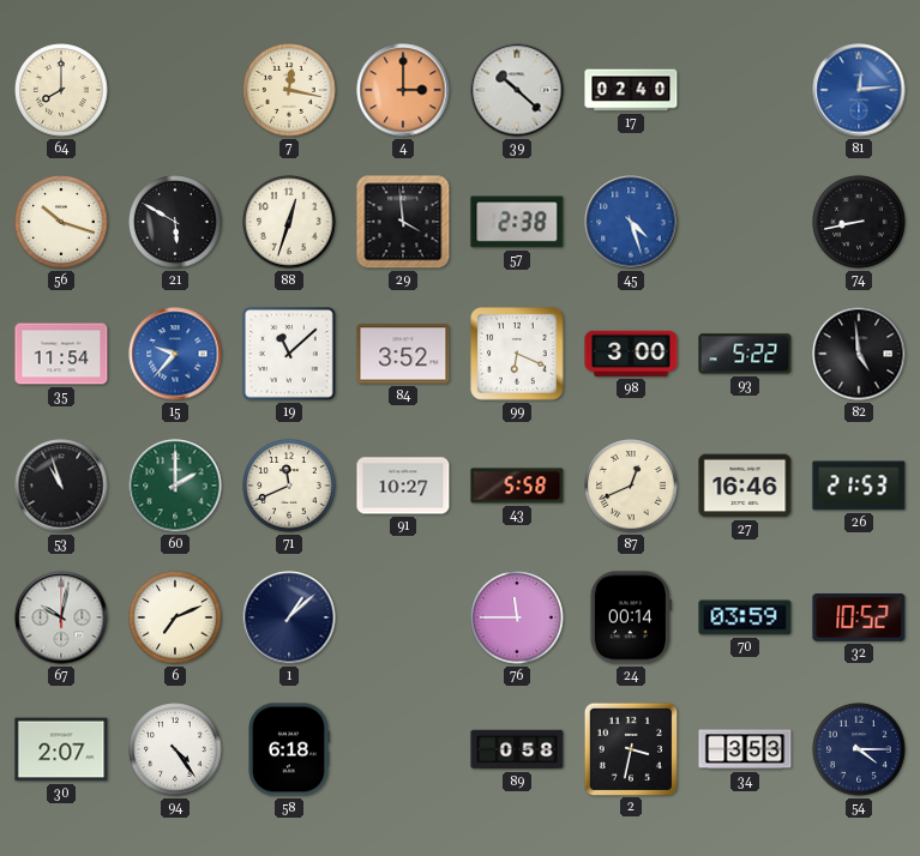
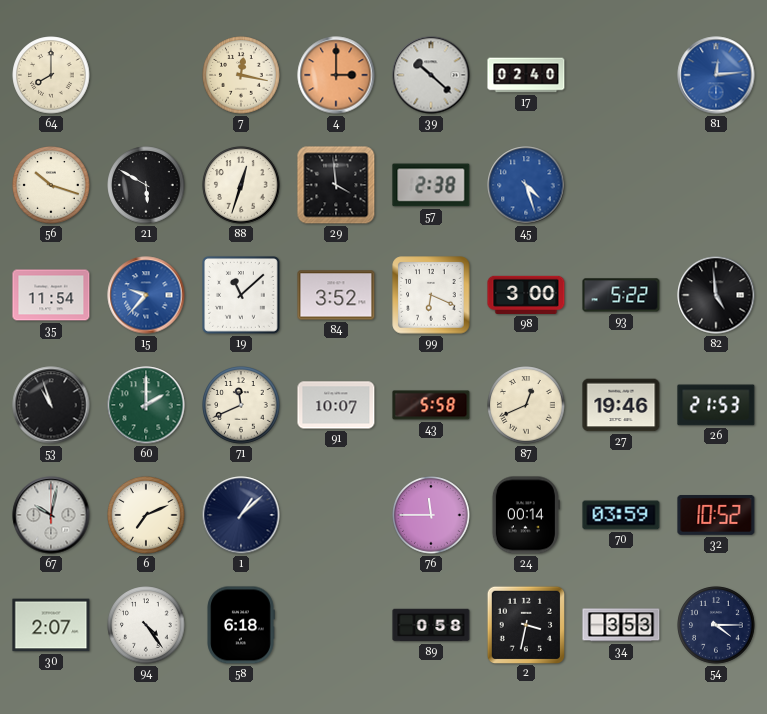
74: 8:43 -> none
91: 10:27 -> 10:07
27: 16:46 -> 19:46
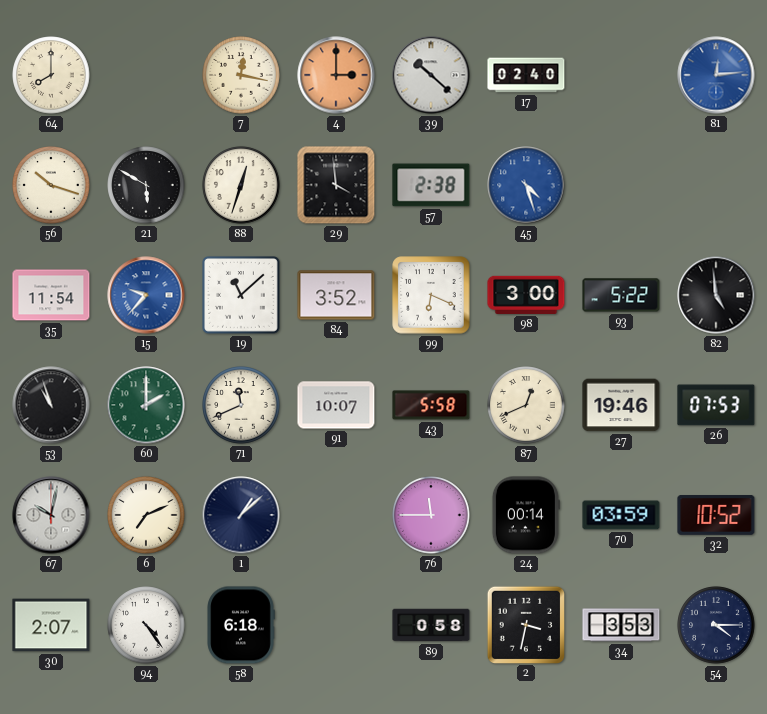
26: 21:53 -> 07:53
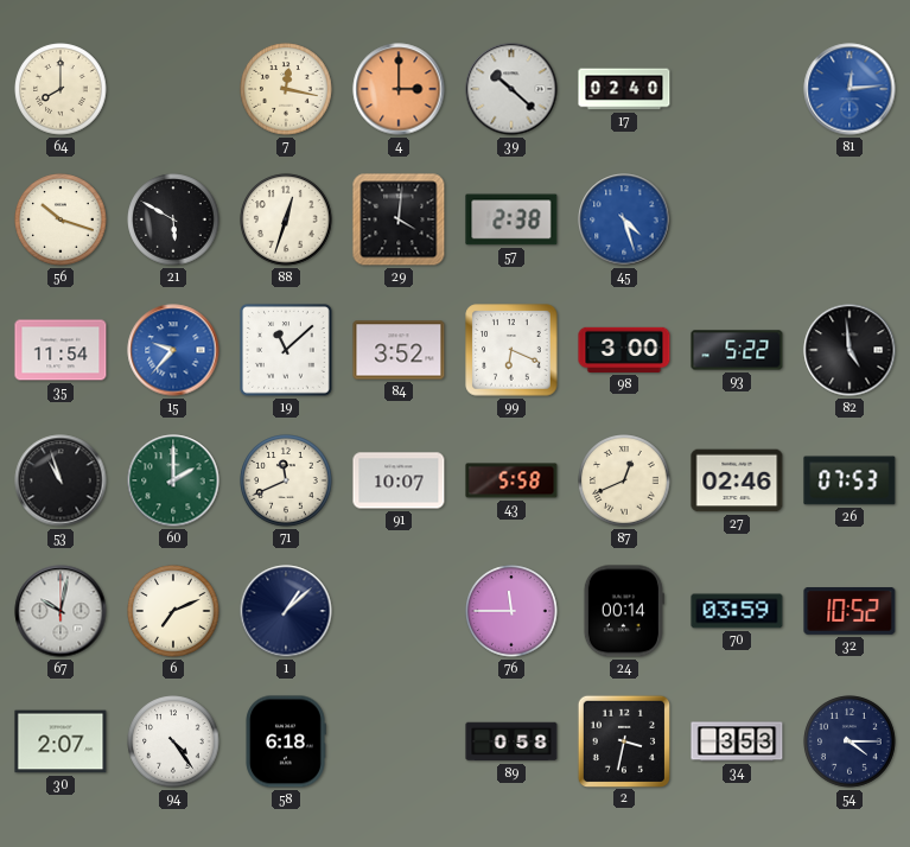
29: 3:59 -> 4:01
27: 19:46 -> 02:46
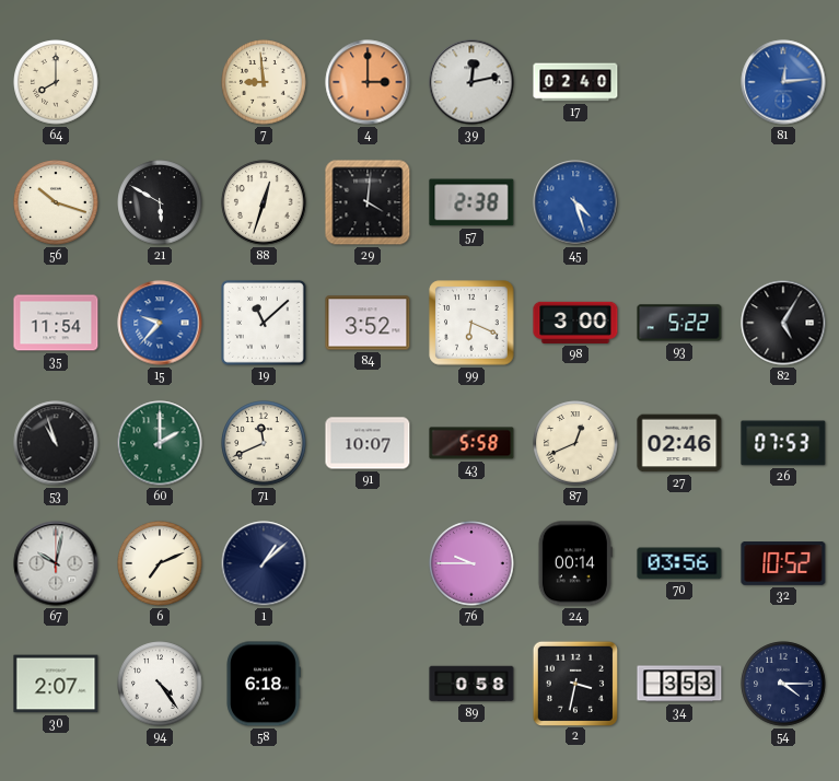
7: 12:17 -> 8:59
39: 10:22 -> 12:13
82: 4:59 -> 5:05
76: 11:45 -> 9:45
70: 03:59 -> 03:56
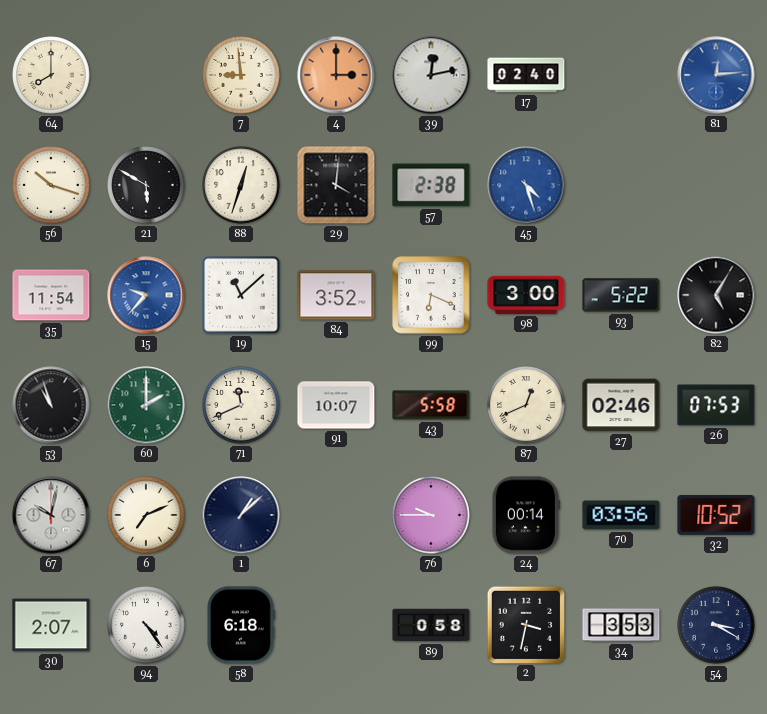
54: 4:15 -> 3:20
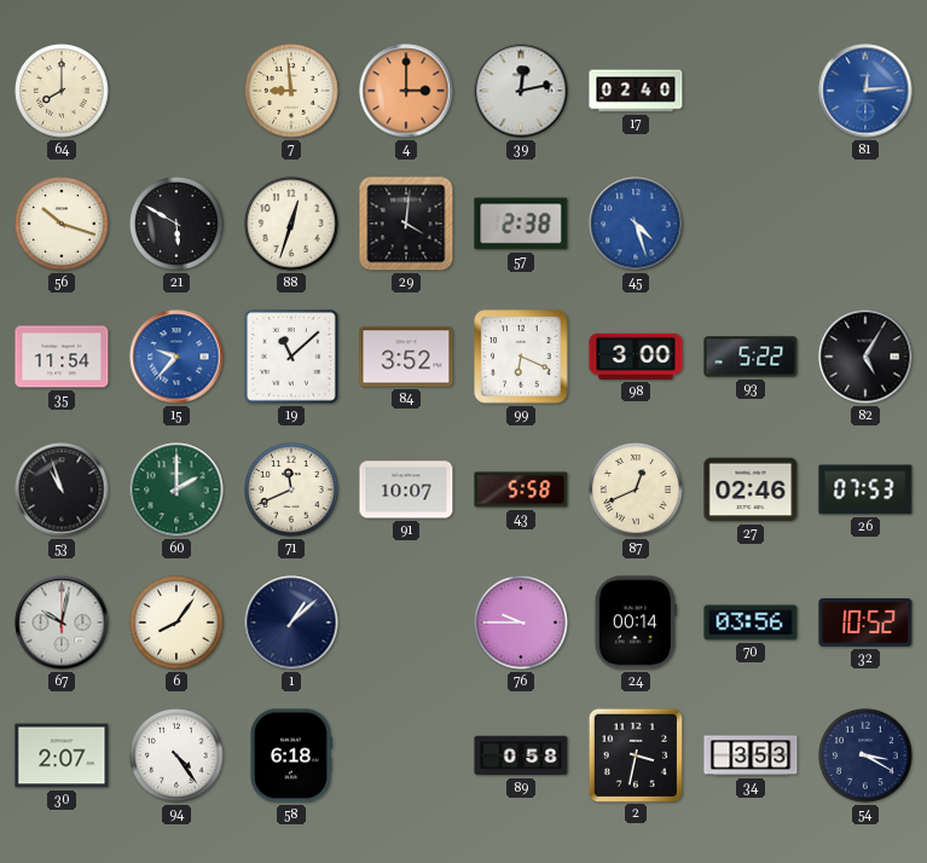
6: 7:11 -> 8:06
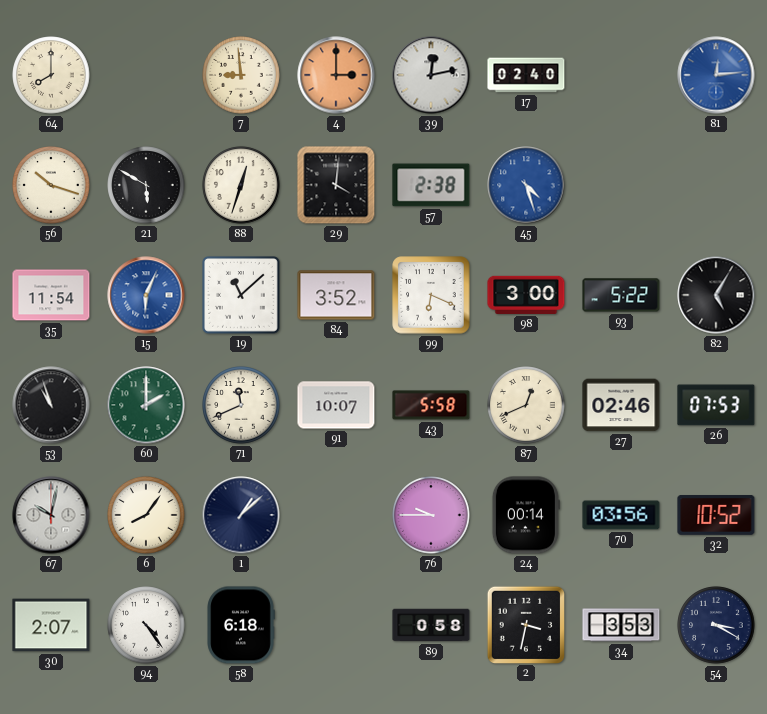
15: 9:37 -> 6:04
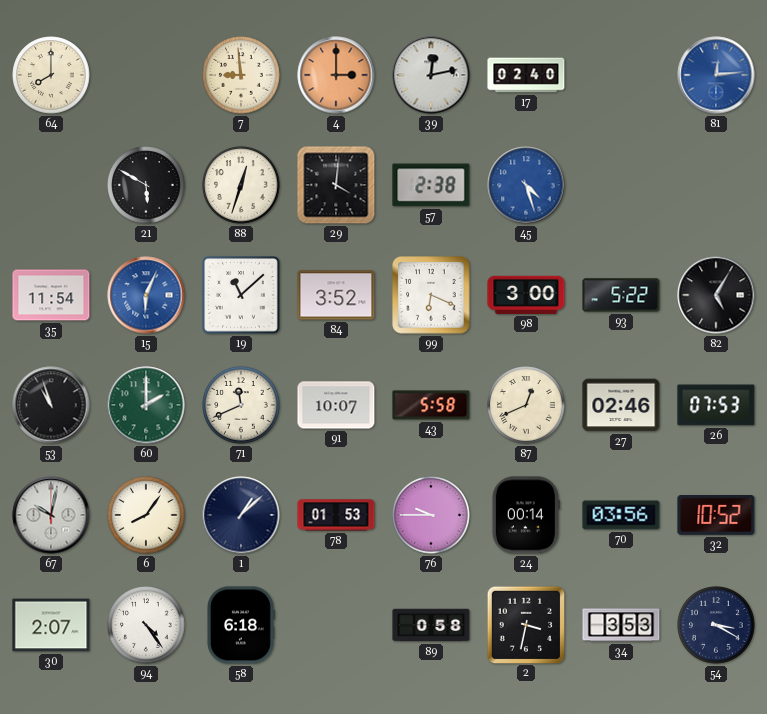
56: 10:18 -> none
78: none -> 01:53
